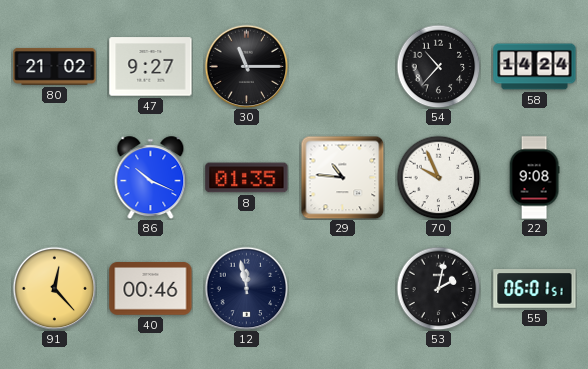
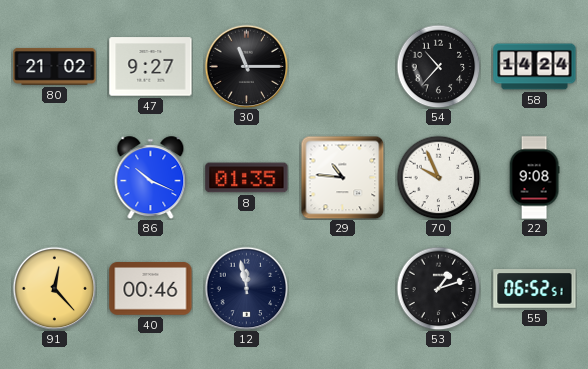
53: 2:02 -> 1:12
55: 06:01 -> 06:52
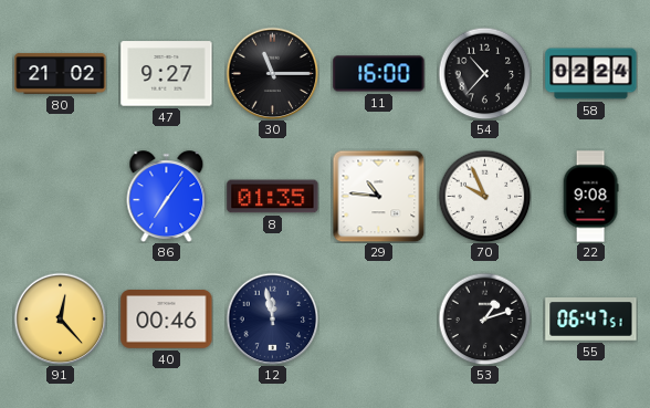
11: none -> 16:00
58: 14:24 -> 02:24
86: 10:19 -> 7:06
55: 06:52 -> 06:47
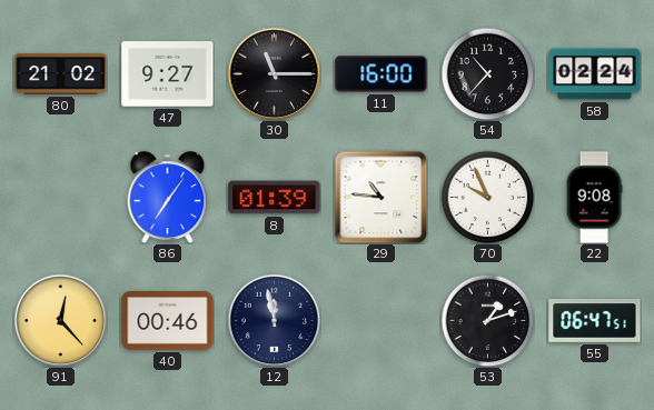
8: 01:35 -> 01:39
